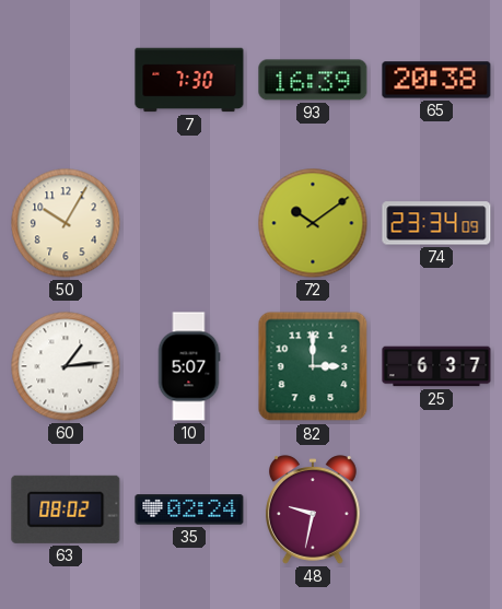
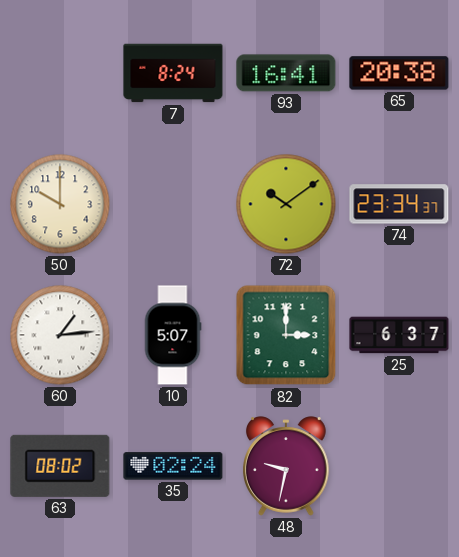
7: 7:30 -> 8:24
93: 16:39 -> 16:41
50: 10:05 -> 10:00
74: 23:34:09 -> 23:34:37
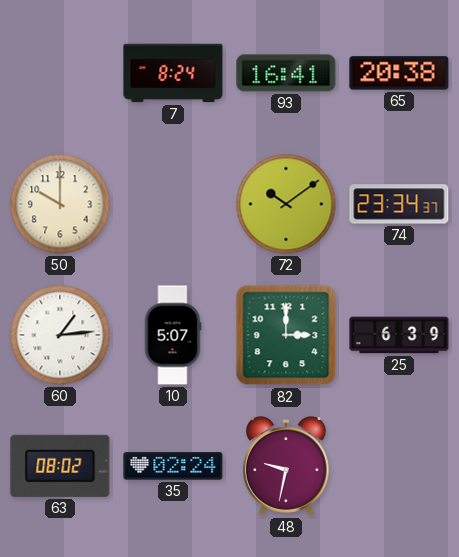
25: 6:37 -> 6:39
